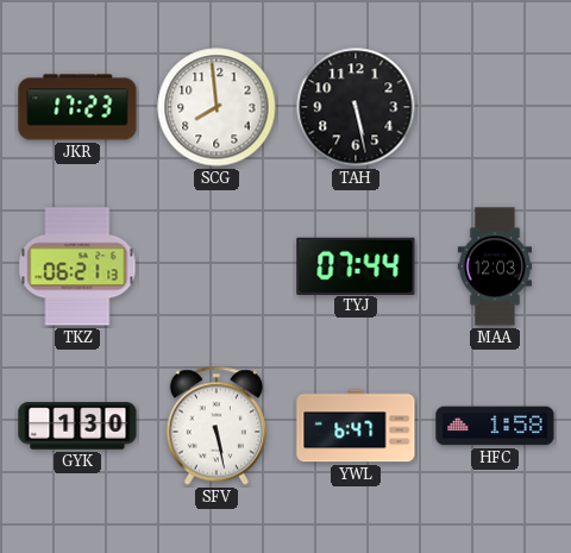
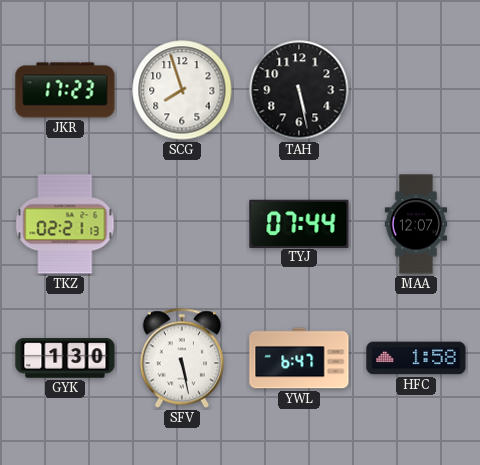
SCG: 7:59 -> 7:57
TKZ: 06:21 -> 02:21
MAA: 12:03 -> 12:07
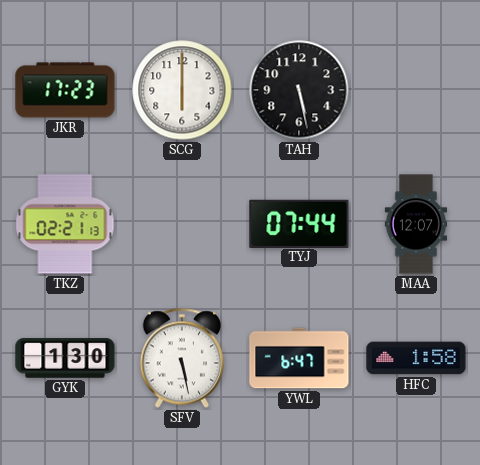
SCG: 7:57 -> 6:00
